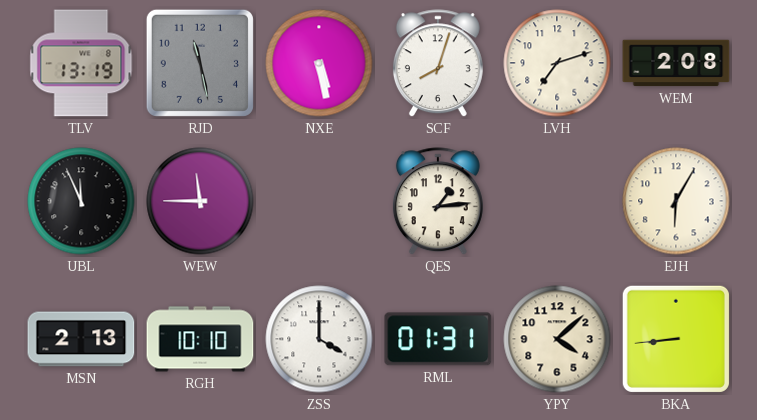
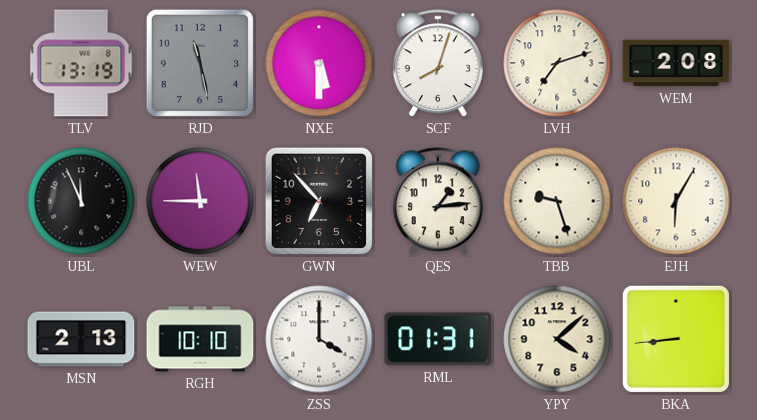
NXE: 5:28 -> 5:30
GWN: none -> 6:53
TBB: none -> 9:27
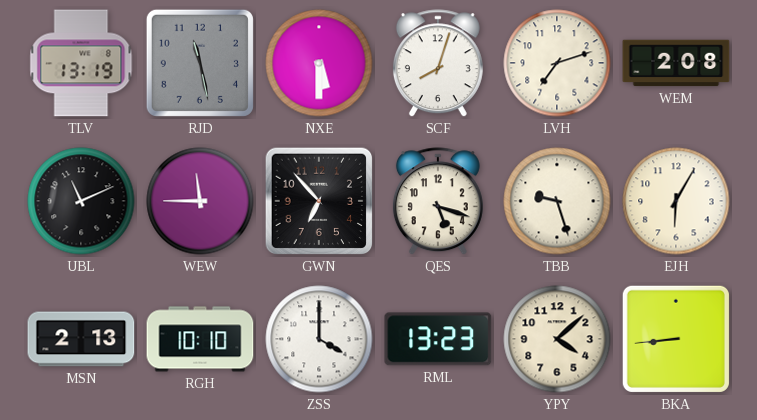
UBL: 11:56 -> 11:11
QES: 1:14 -> 5:18
RML: 01:31 -> 13:23
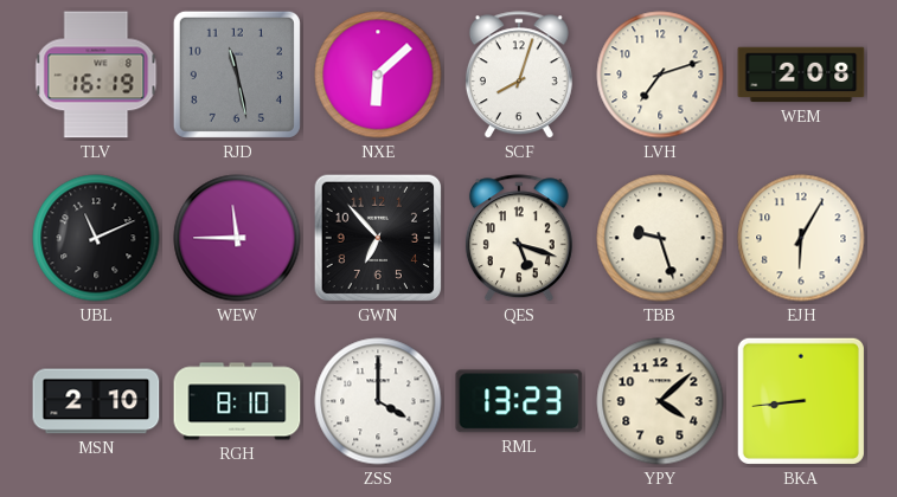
TLV: 13:19 -> 16:19
NXE: 5:30 -> 6:08
MSN: 2:13 -> 2:10
RGH: 10:10 -> 8:10
